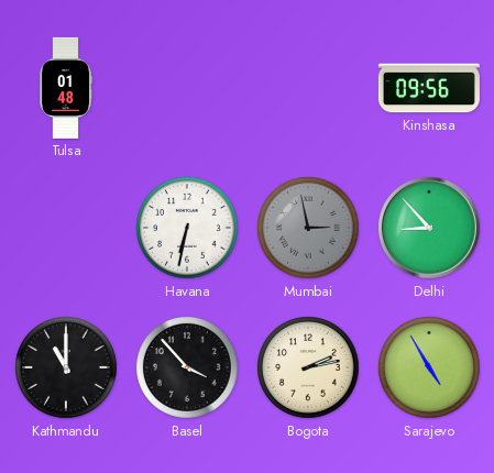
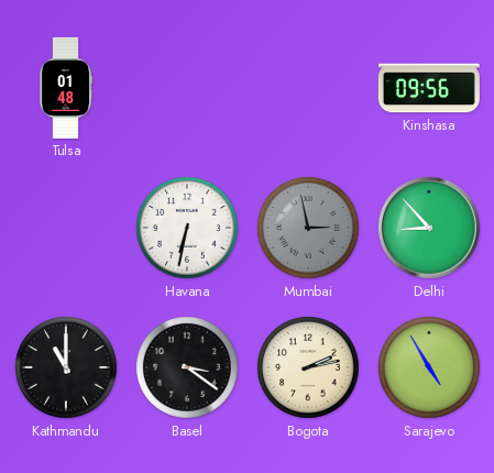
Basel: 3:53 -> 3:21
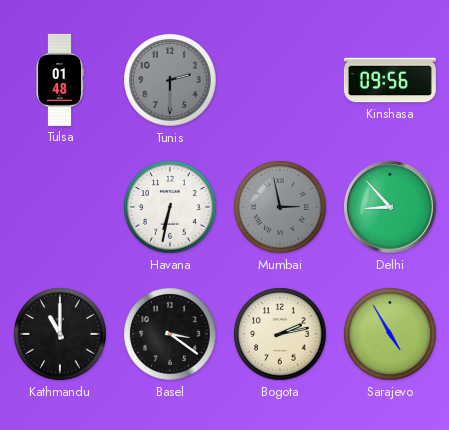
Tunis: none -> 2:30
